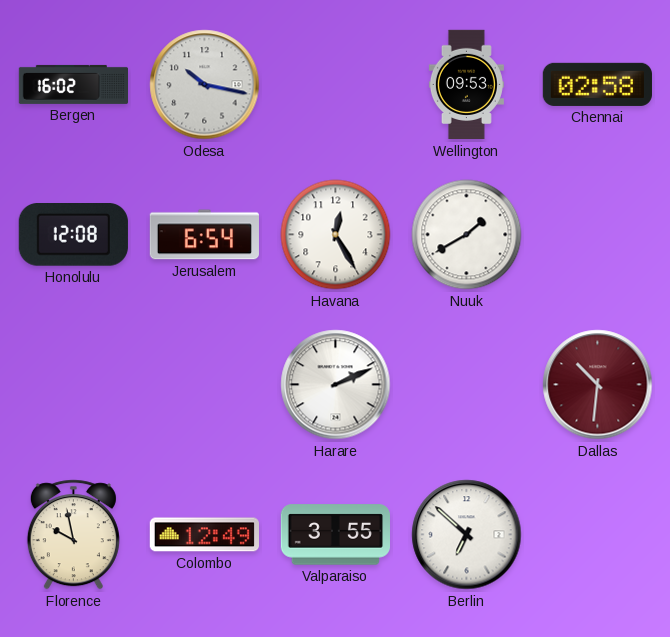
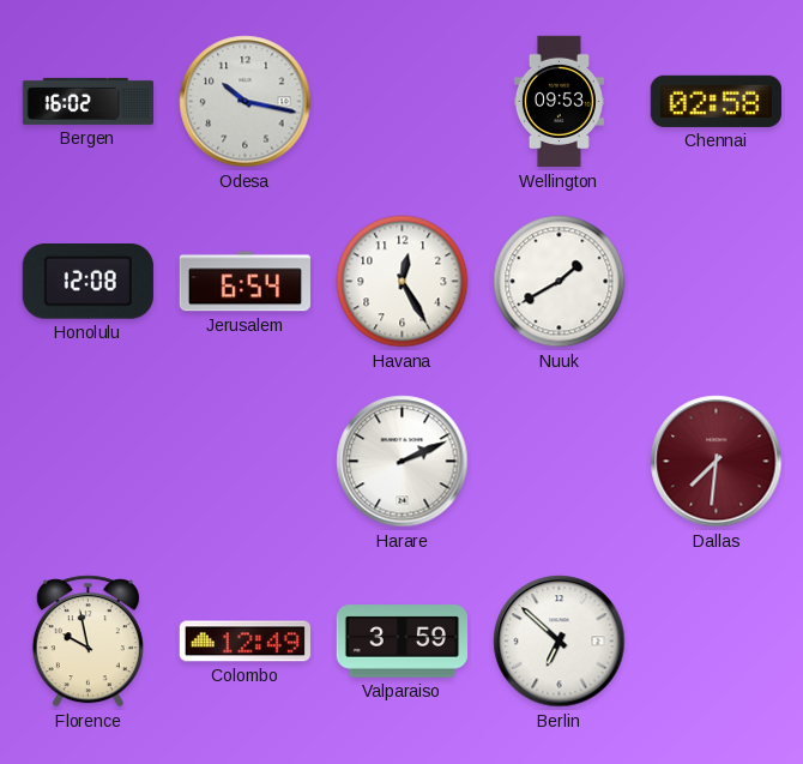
Dallas: 10:31 -> 7:31
Valparaiso: 3:55 -> 3:59
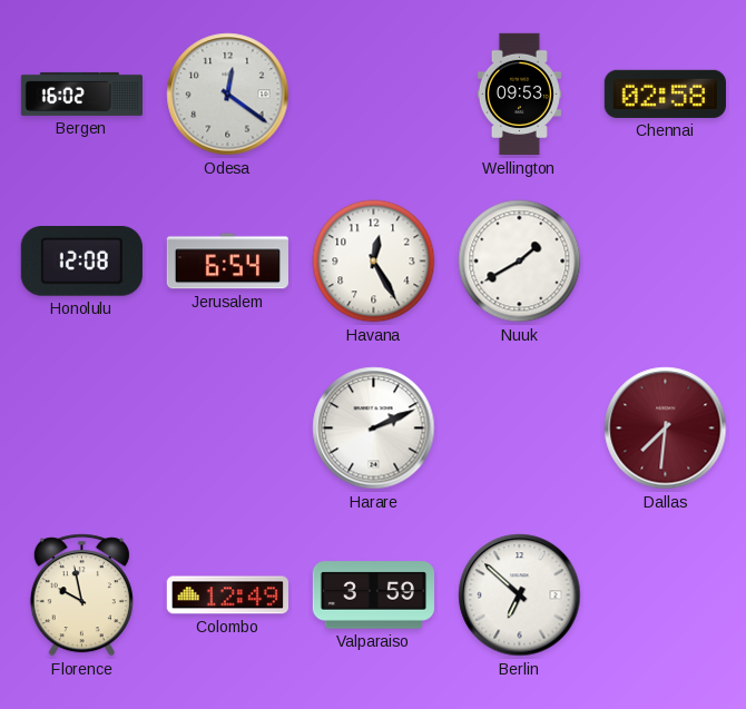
Odesa: 10:17 -> 12:21
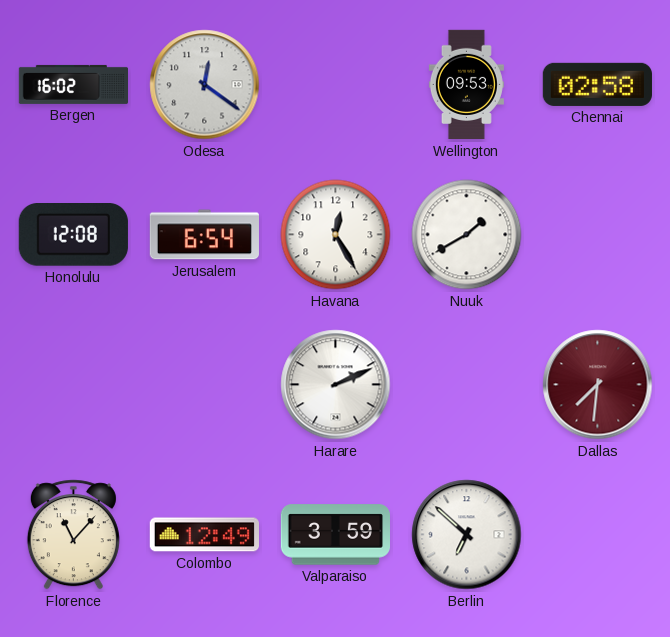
Florence: 9:58 -> 11:07
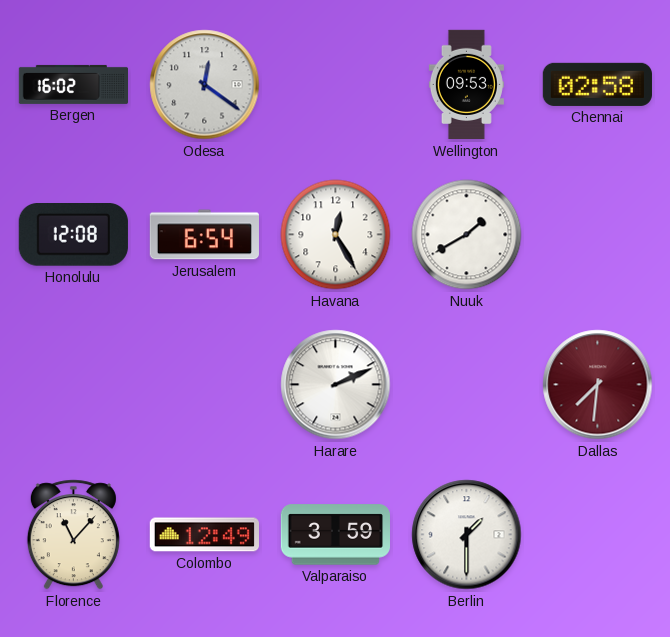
Berlin: 6:52 -> 1:30
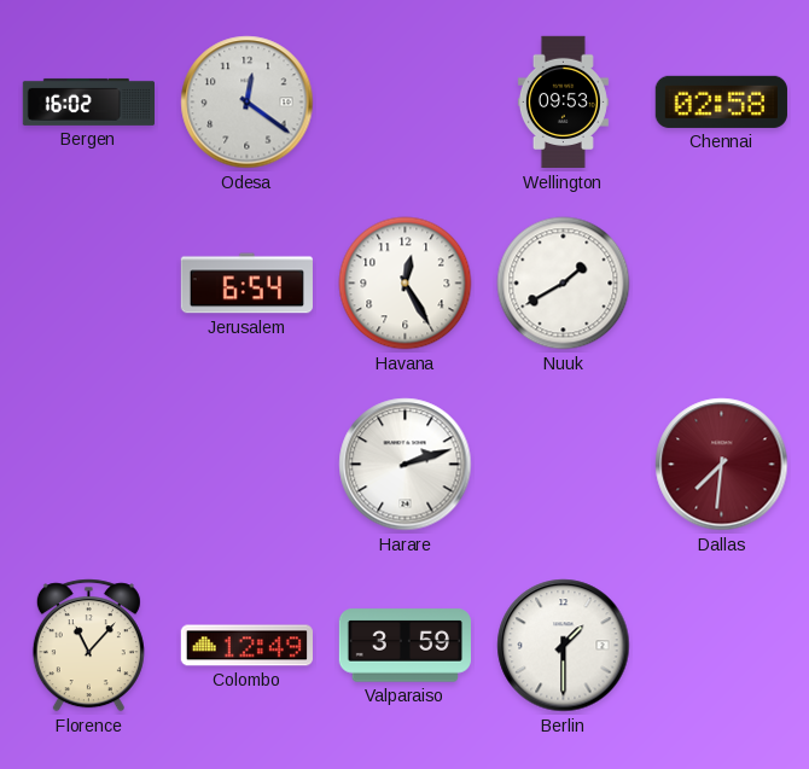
Honolulu: 12:08 -> none
Harare: 2:11 -> 2:12
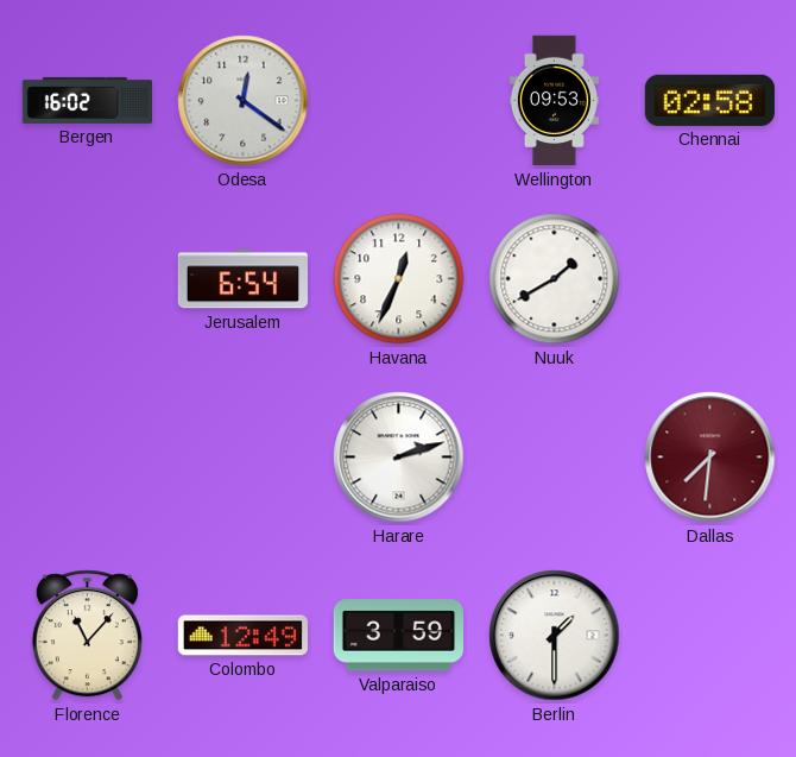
Havana: 12:25 -> 12:34
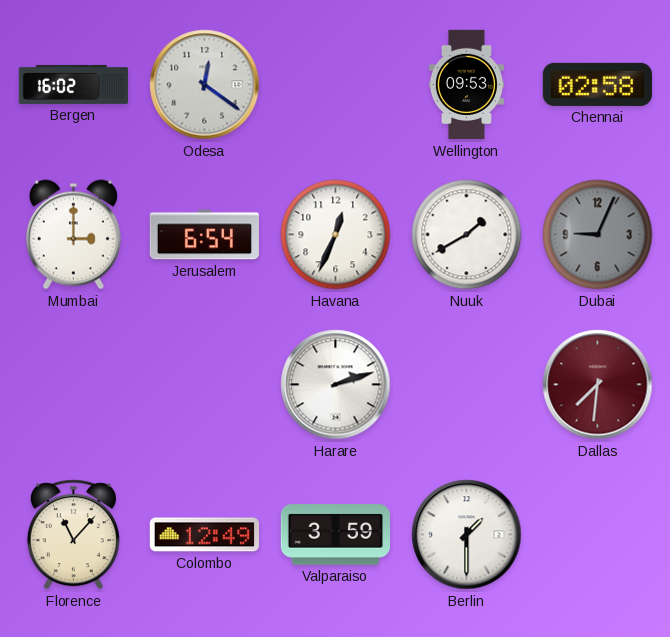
Mumbai: none -> 3:00
Dubai: none -> 9:04
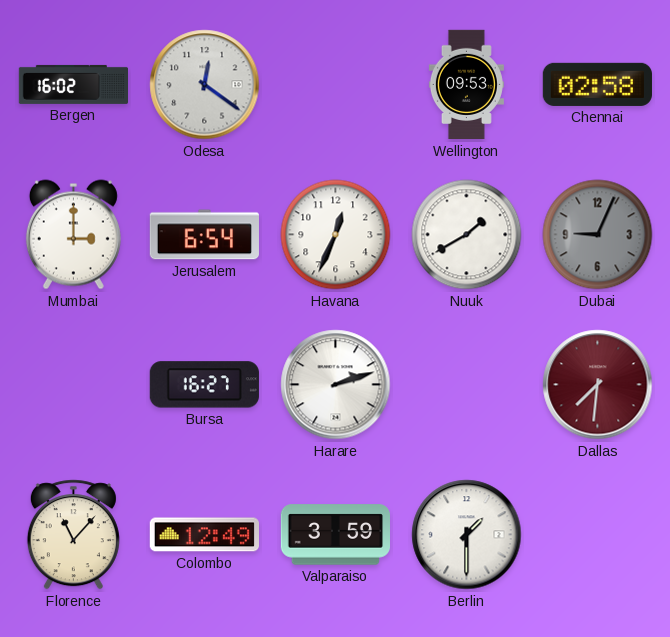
Bursa: none -> 16:27
